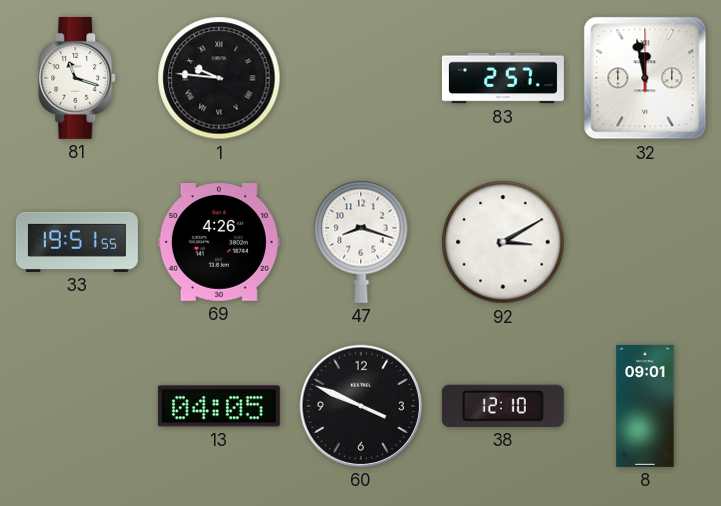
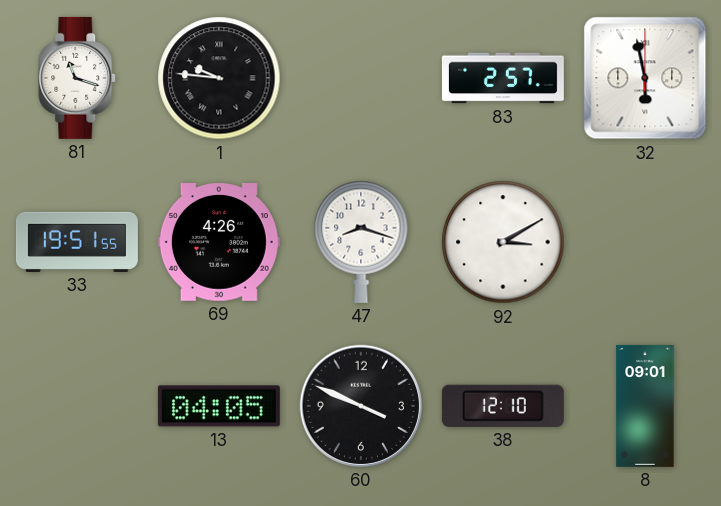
32: 11:58 -> 5:58
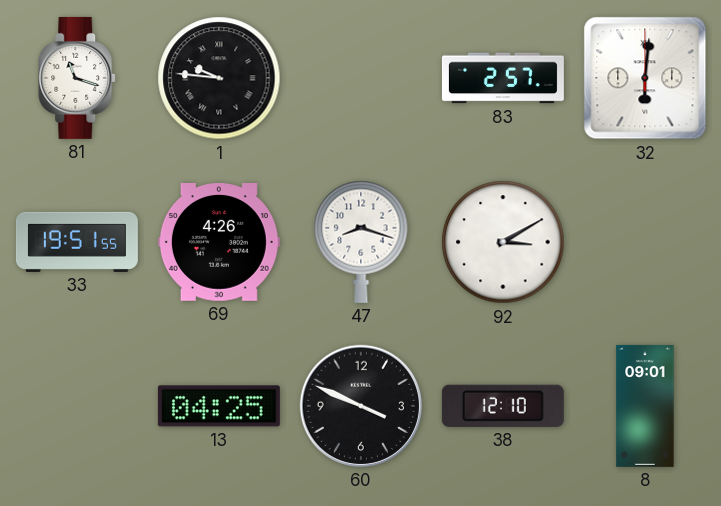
32: 5:58 -> 6:01
13: 04:05 -> 04:25
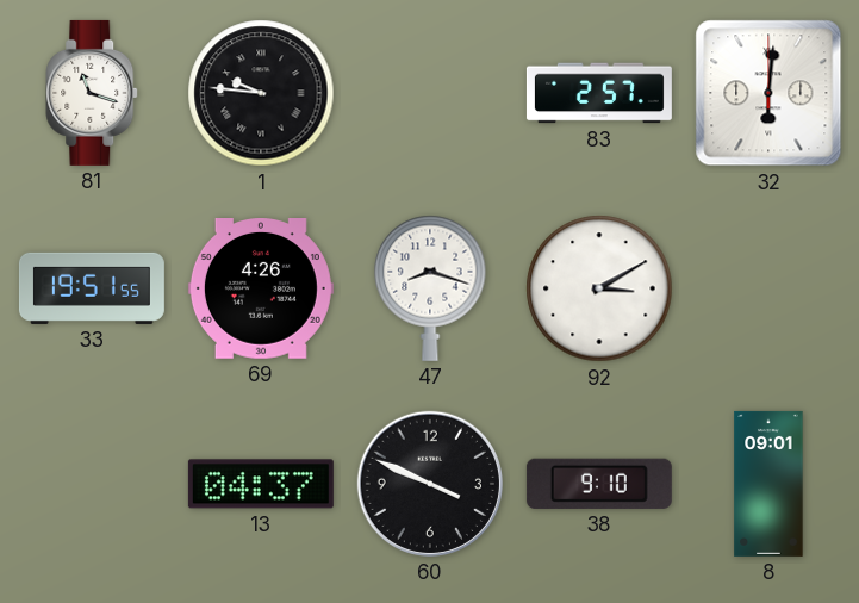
13: 04:25 -> 04:37
38: 12:10 -> 9:10
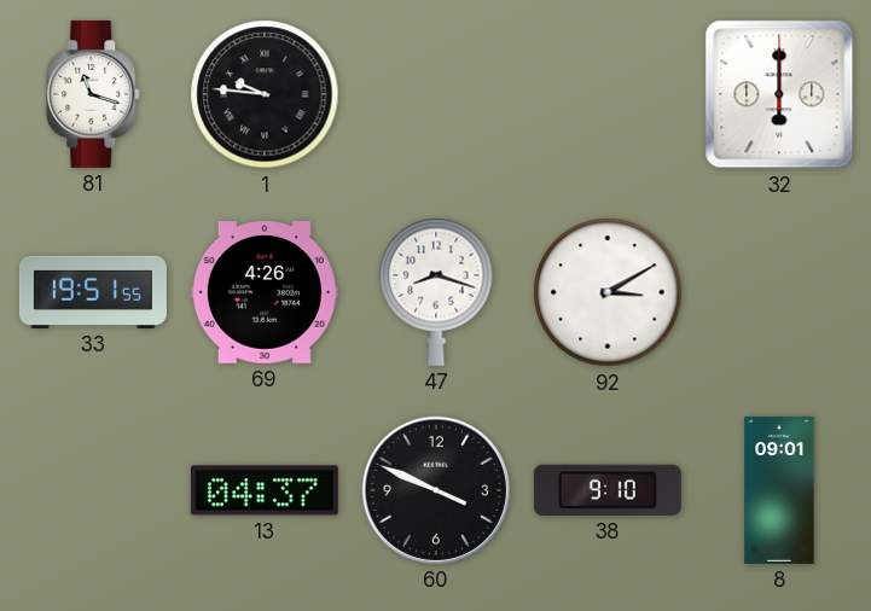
83: 2:57 -> none
32: 6:01 -> 6:00
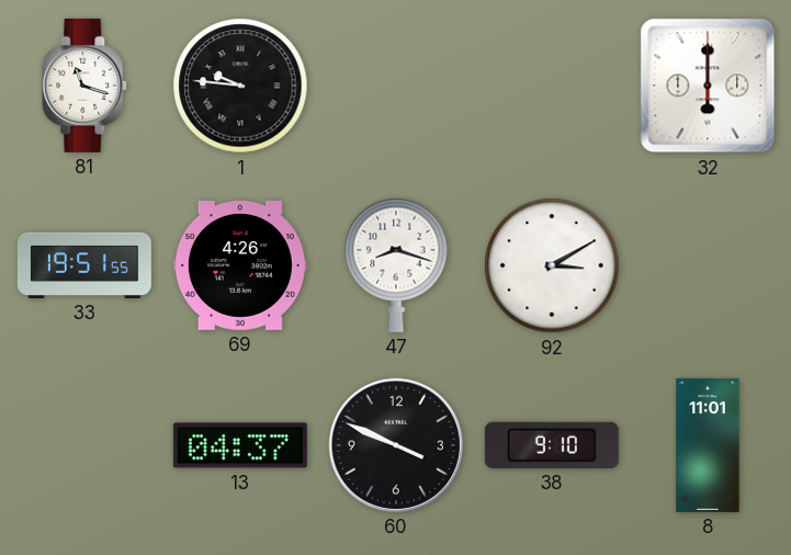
8: 09:01 -> 11:01
